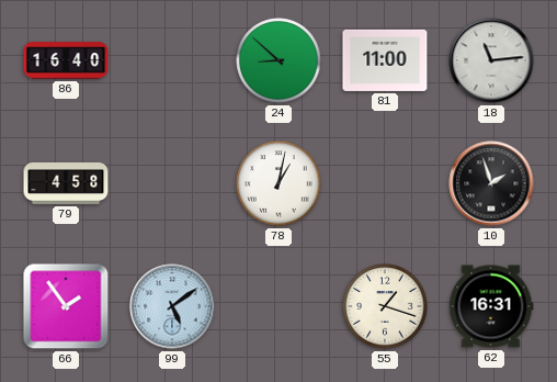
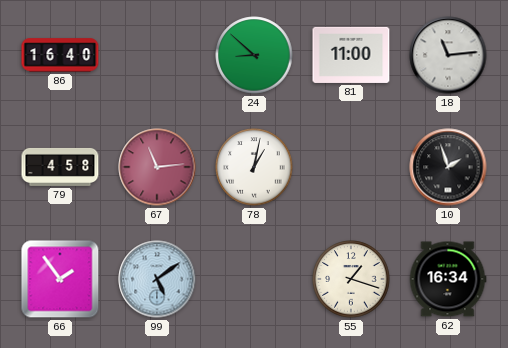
67: none -> 11:14
62: 16:31 -> 16:34
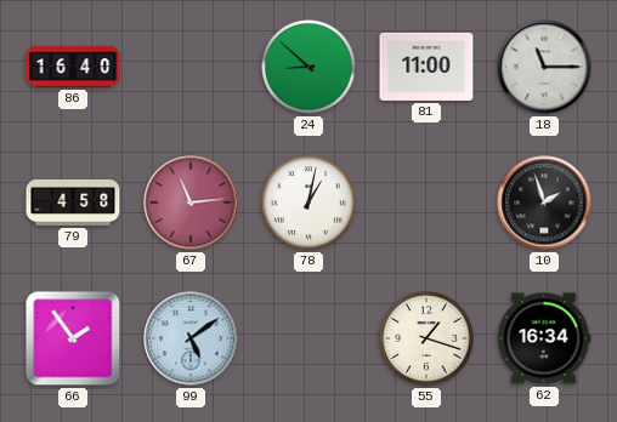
18: 11:14 -> 11:15
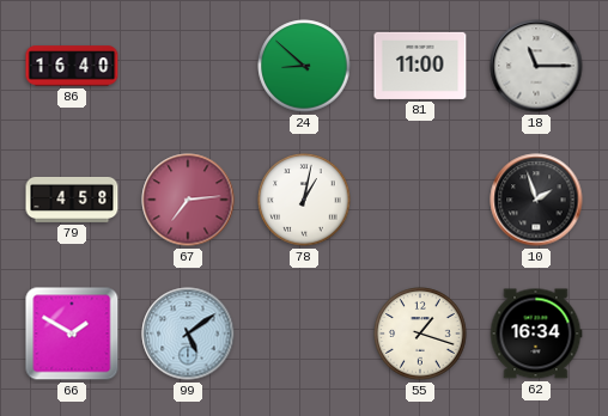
67: 11:14 -> 7:14
66: 1:54 -> 1:50
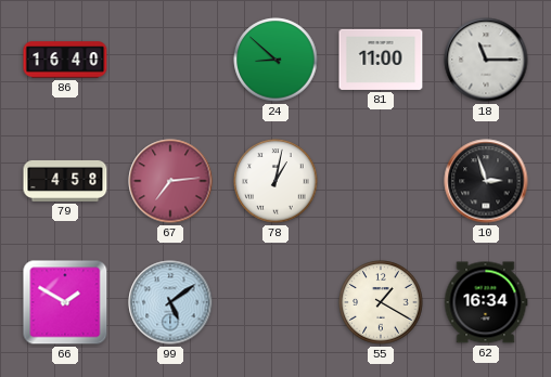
10: 1:57 -> 2:57
55: 1:18 -> 1:20
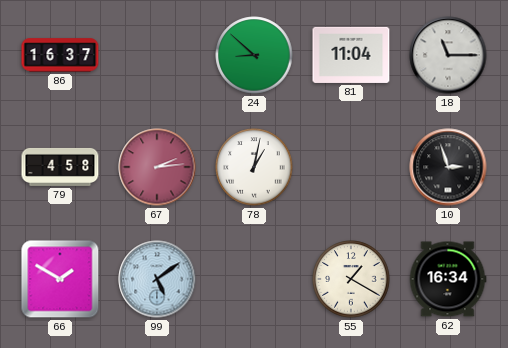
86: 16:40 -> 16:37
81: 11:00 -> 11:04
67: 7:14 -> 2:14
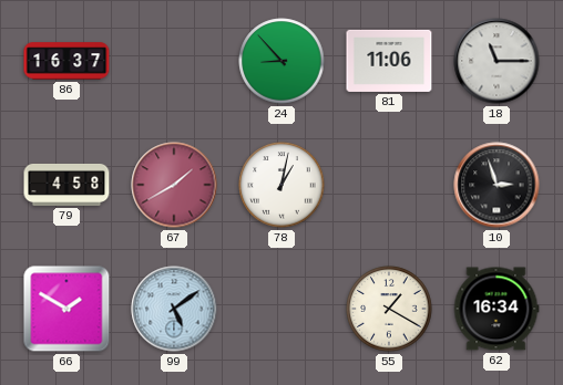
24: 8:52 -> 8:53
81: 11:04 -> 11:06
67: 2:14 -> 1:40
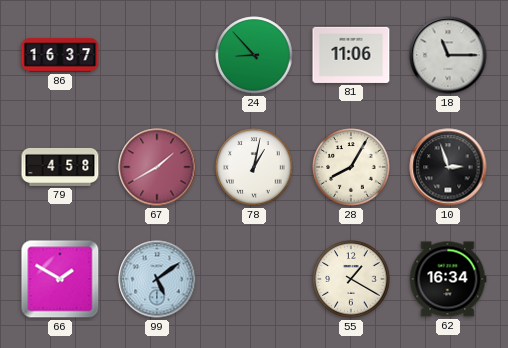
28: none -> 8:05
